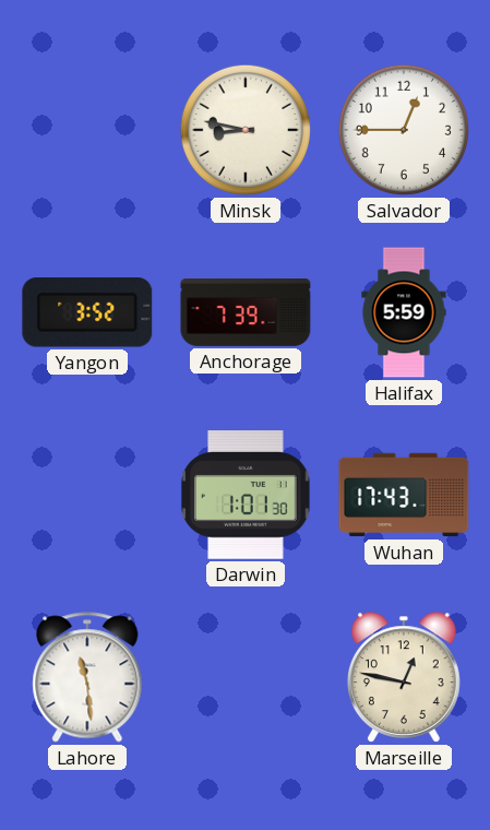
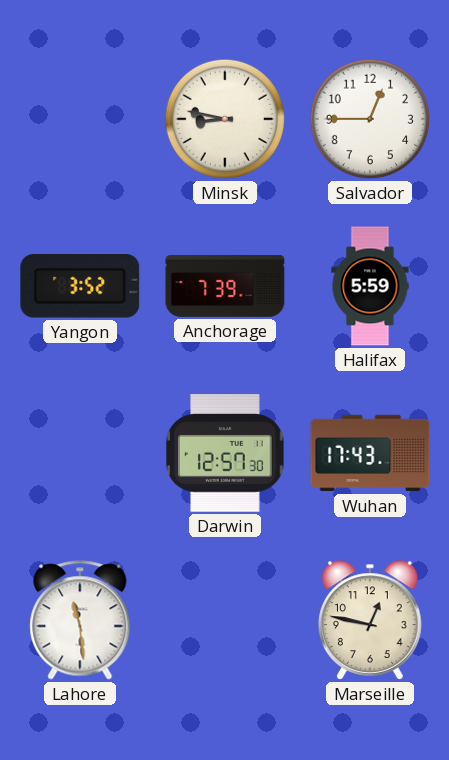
Darwin: 1:01 -> 12:57
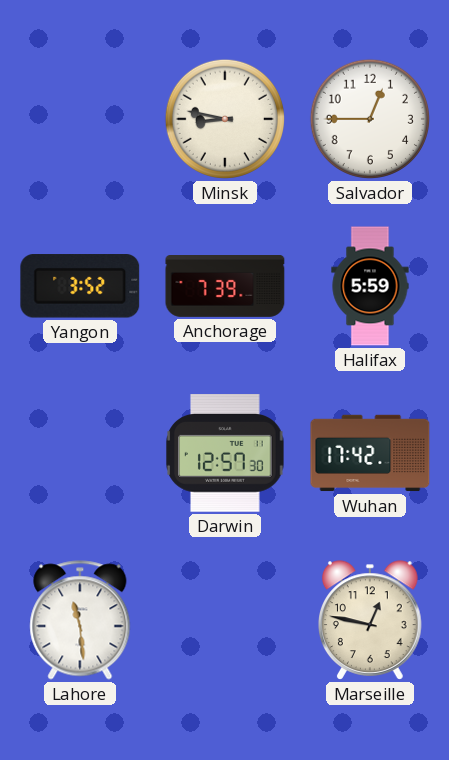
Wuhan: 17:43 -> 17:42
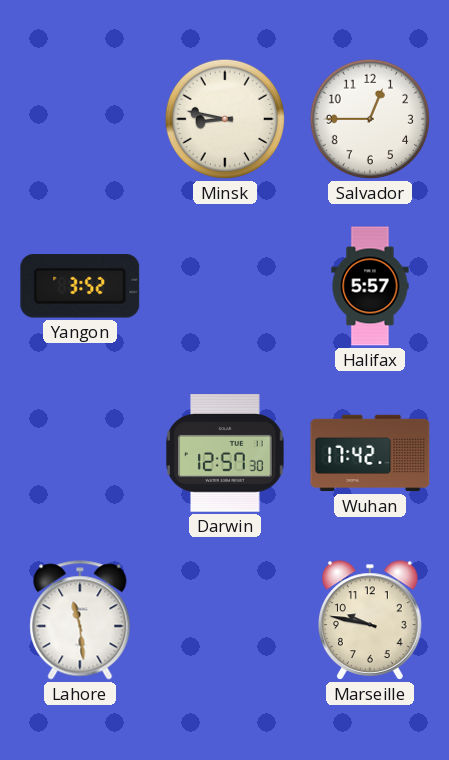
Anchorage: 7:39 -> none
Halifax: 5:59 -> 5:57
Marseille: 12:47 -> 9:47
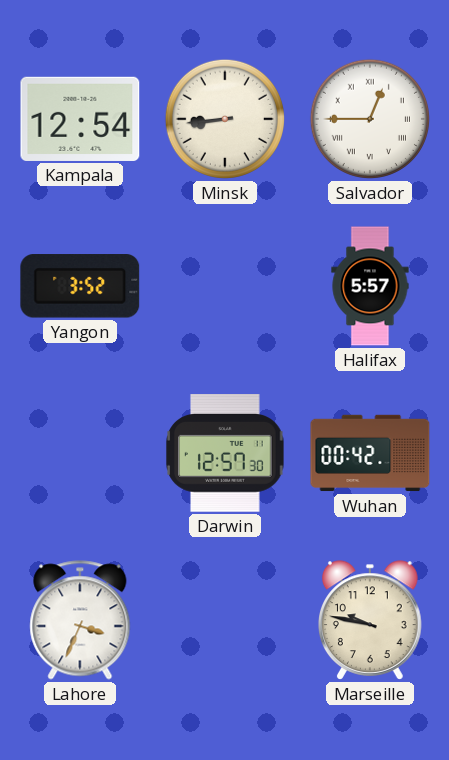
Kampala: none -> 12:54
Minsk: 8:47 -> 8:44
Salvador numerals: Arabic -> Roman
Wuhan: 17:42 -> 00:42
Lahore: 11:29 -> 3:34
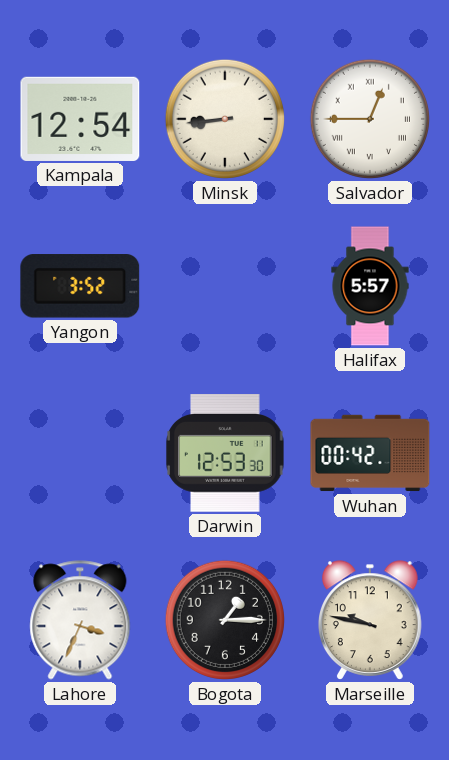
Darwin: 12:57 -> 12:53
Bogota: none -> 1:15
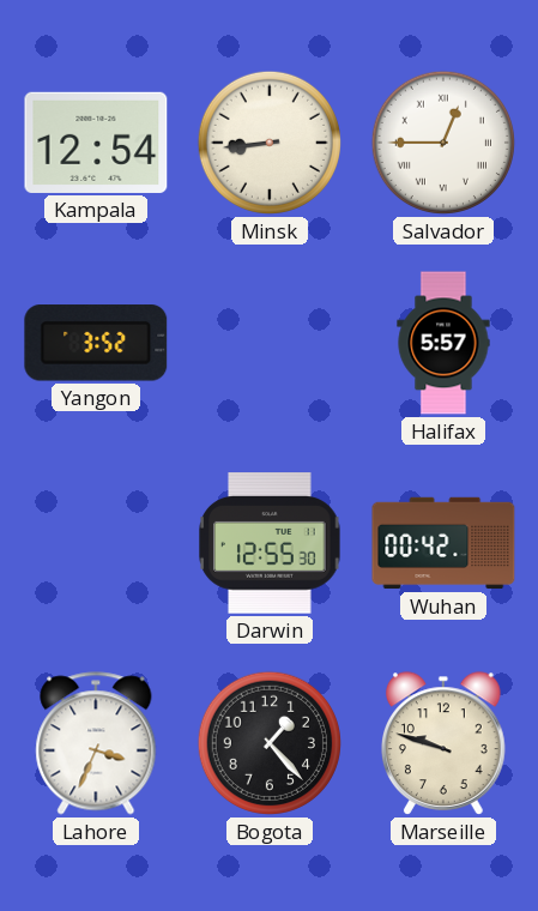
Darwin: 12:53 -> 12:55
Bogota: 1:15 -> 1:23
Marseille: 9:47 -> 9:48
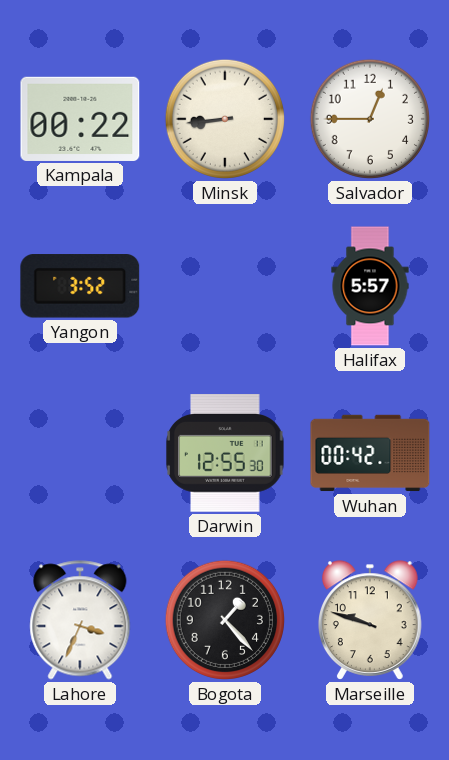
Kampala: 12:54 -> 00:22
Salvador numerals: Roman -> Arabic
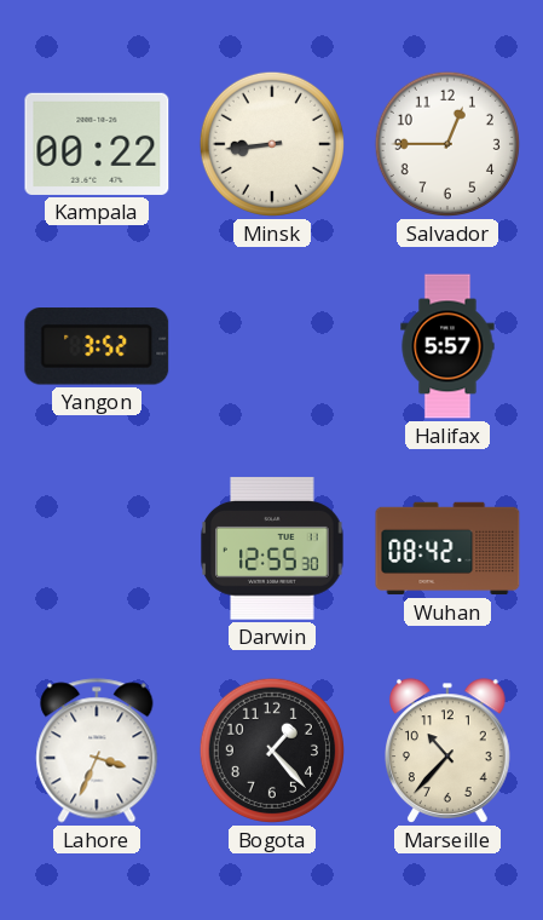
Wuhan: 00:42 -> 08:42
Marseille: 9:48 -> 10:37
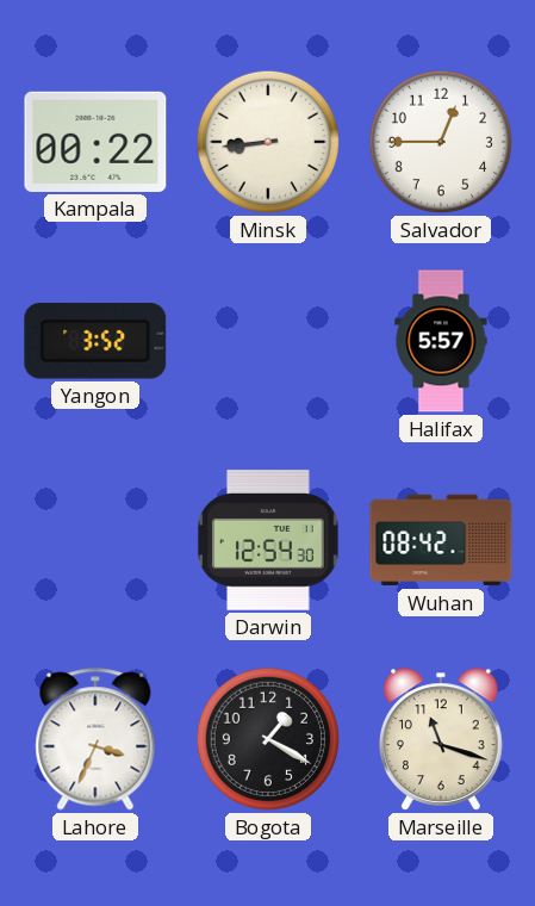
Darwin: 12:55 -> 12:54
Bogota: 1:23 -> 1:20
Marseille: 10:37 -> 11:18
